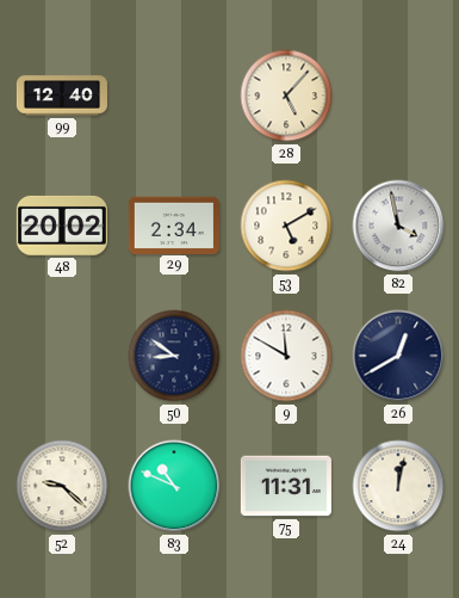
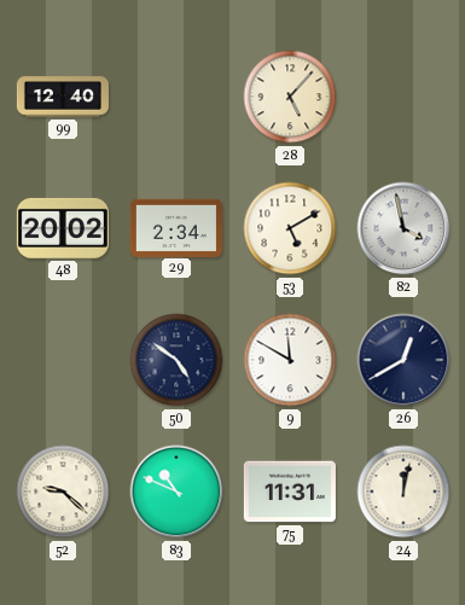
50: 8:51 -> 4:51
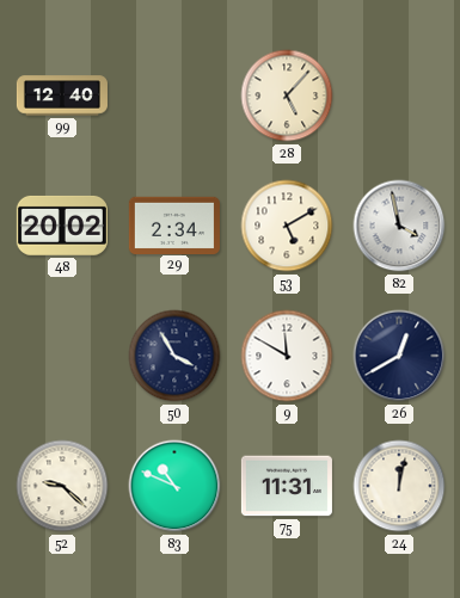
50: 4:51 -> 3:55
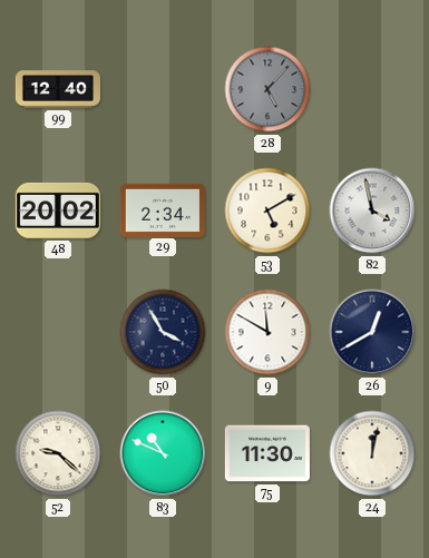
28 dial: cream -> grey
75: 11:31 -> 11:30
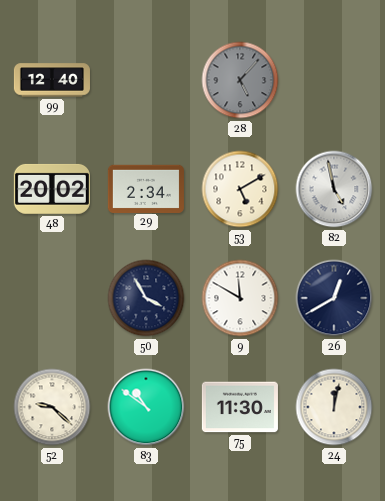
82: 3:58 -> 4:58
83: 10:49 -> 10:51
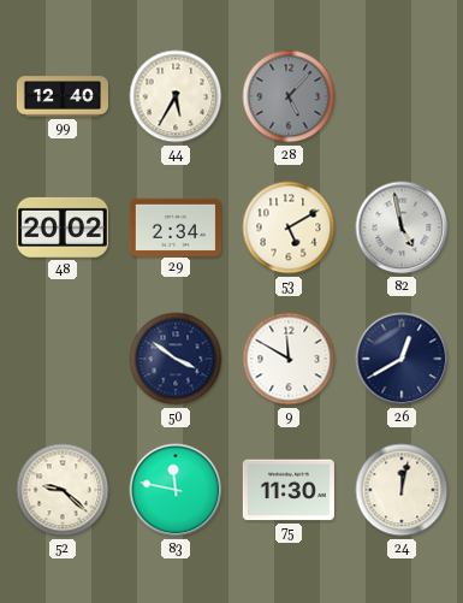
44: none -> 5:35
50: 3:55 -> 3:51
83: 10:51 -> 11:47
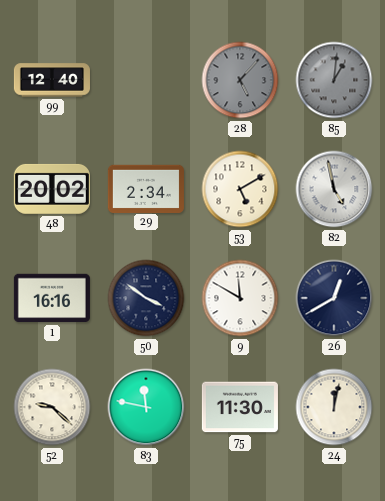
44: 5:35 -> none
85: none -> 1:01
1: none -> 16:16
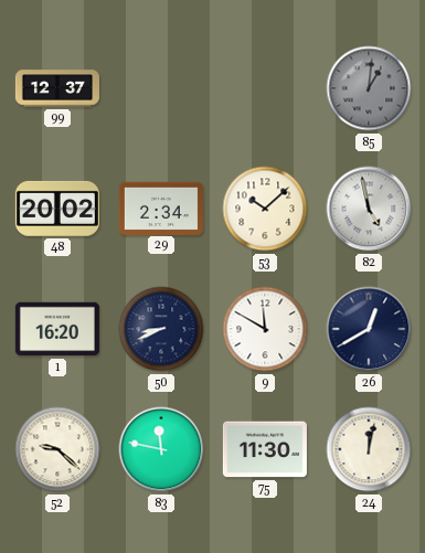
99: 12:40 -> 12:37
28: 5:07 -> none
53: 5:10 -> 10:08
1: 16:16 -> 16:20
50: 3:51 -> 8:41
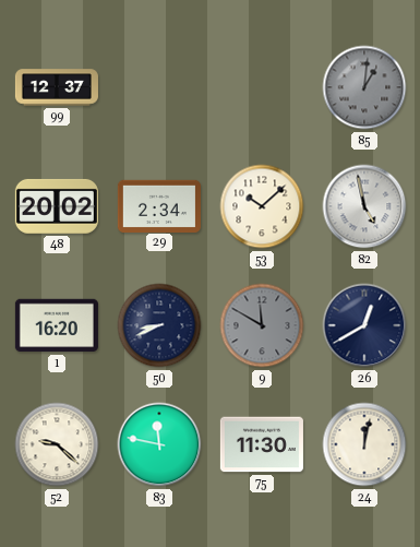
9 dial: white -> grey
